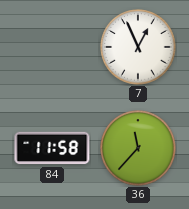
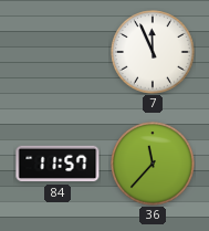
7: 12:56 -> 11:56
84: 11:58 -> 11:57
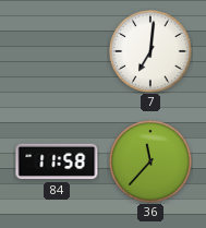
7: 11:56 -> 7:01
84: 11:57 -> 11:58
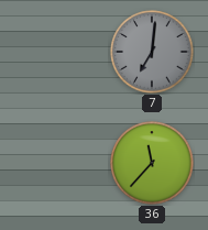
7 dial: white -> grey
84: 11:58 -> none
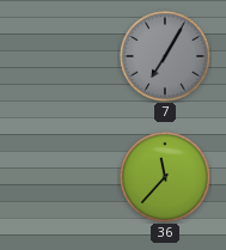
7: 7:01 -> 7:05
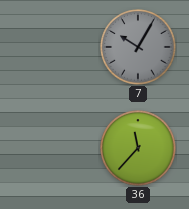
7: 7:05 -> 10:05
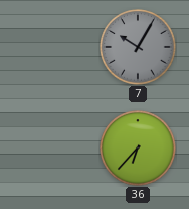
36: 11:37 -> 6:37
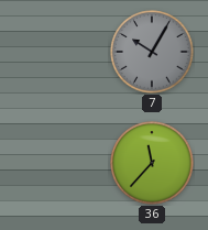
36: 6:37 -> 11:37
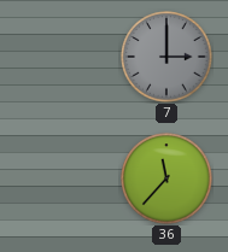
7: 10:05 -> 3:00
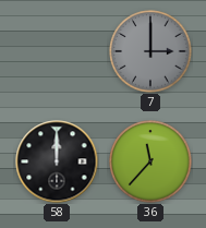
58: none -> 12:00
